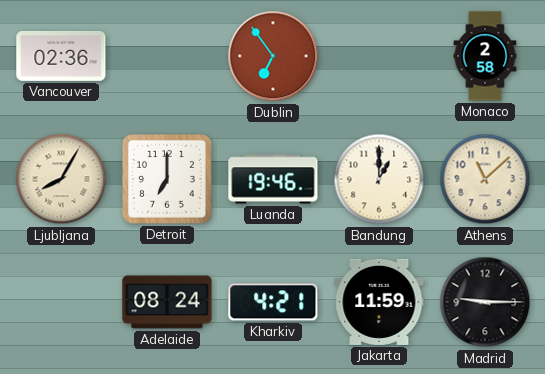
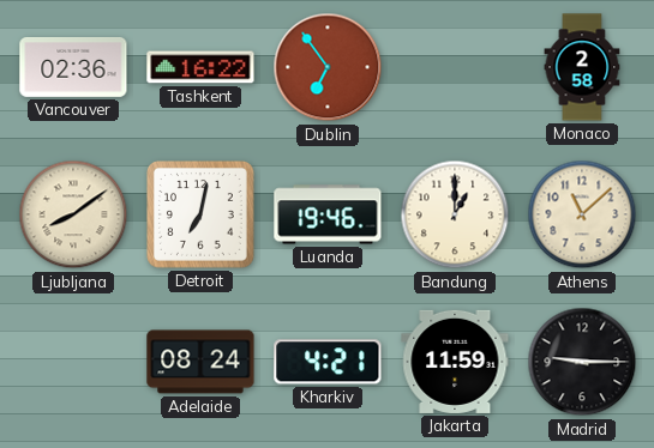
Tashkent: none -> 16:22
Ljubljana: 8:05 -> 8:09
Detroit: 7:00 -> 7:02
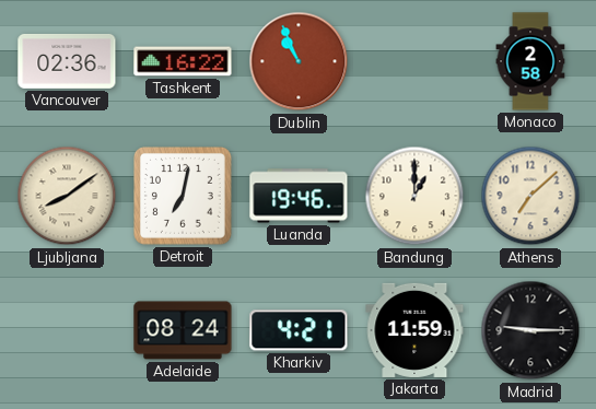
Dublin: 6:54 -> 10:56
Athens: 11:08 -> 7:08
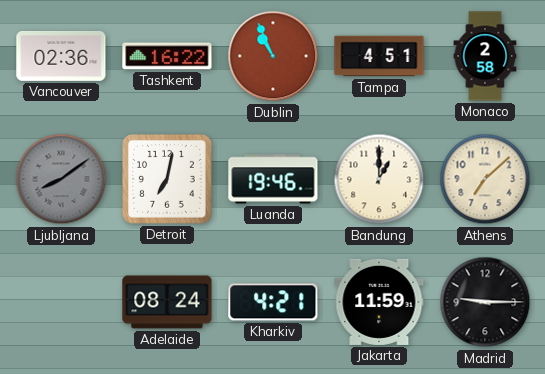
Tampa: none -> 4:51
Ljubljana dial: cream -> grey
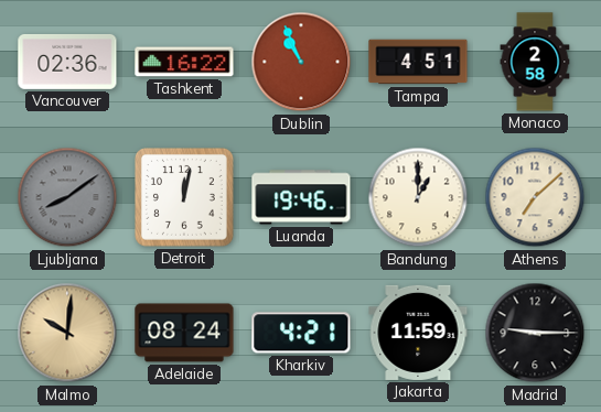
Detroit: 7:02 -> 12:02
Malmo: none -> 10:01
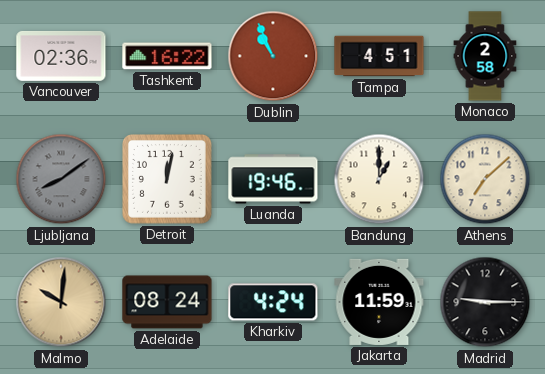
Kharkiv: 4:21 -> 4:24
